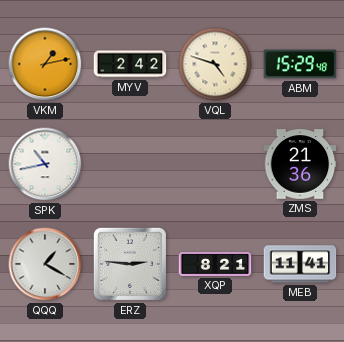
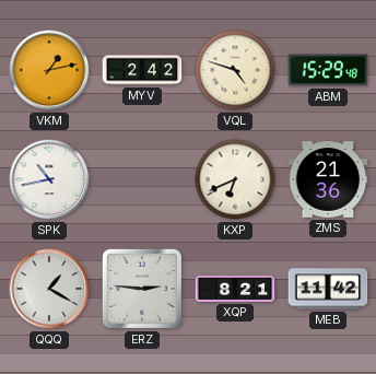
KXP: none -> 6:41
MEB: 11:41 -> 11:42
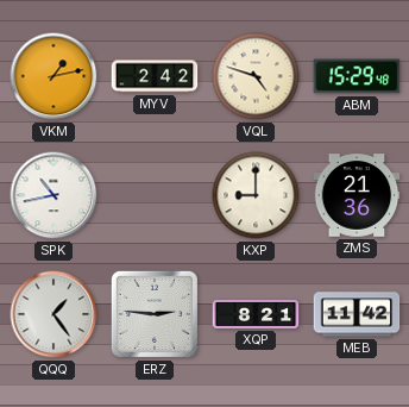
KXP: 6:41 -> 9:00
QQQ: 1:20 -> 1:24
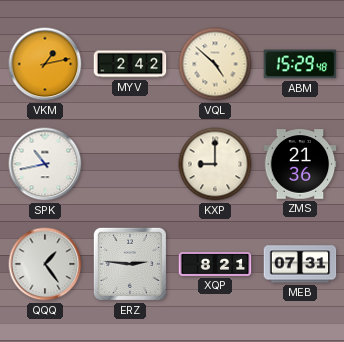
VQL: 4:48 -> 4:52
MEB: 11:42 -> 07:31
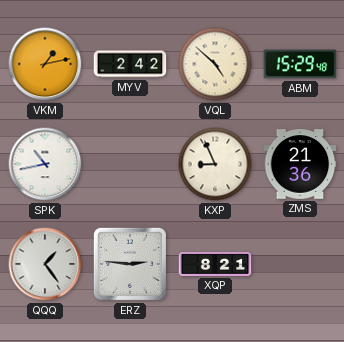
KXP: 9:00 -> 8:56
MEB: 07:31 -> none
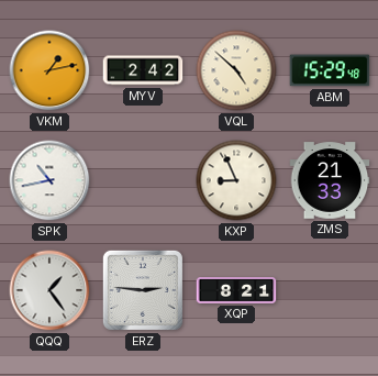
ZMS: 21:36 -> 21:33
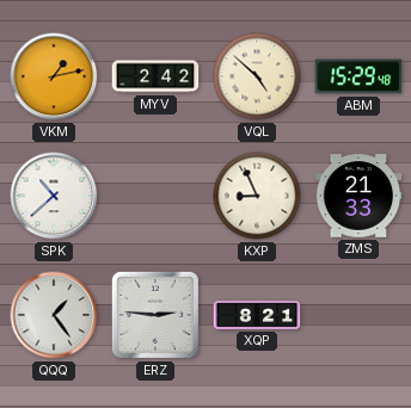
SPK: 10:43 -> 10:38
